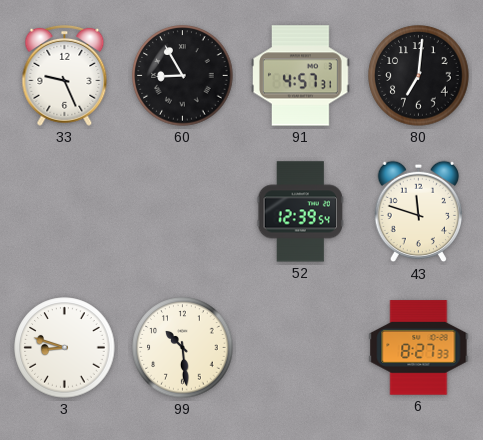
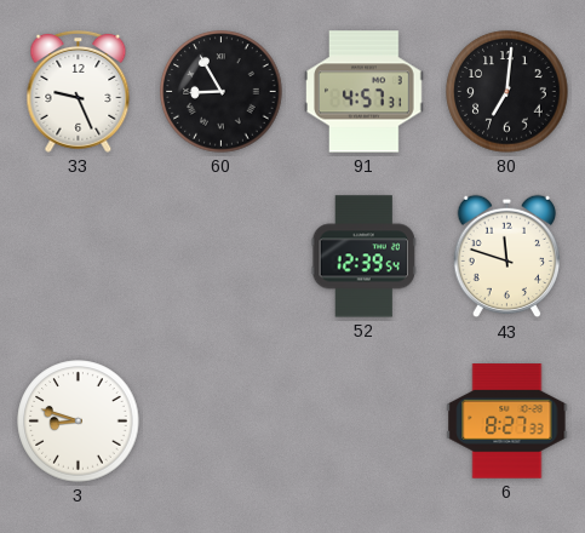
99: 10:29 -> none
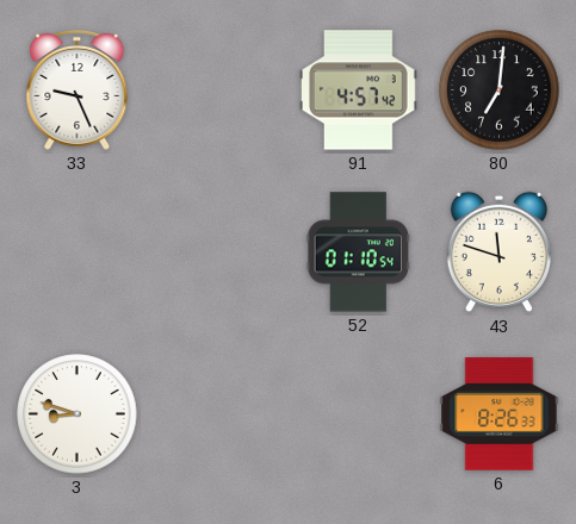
60: 8:55 -> none
91: 4:57:31 -> 4:57:42
52: 12:39 -> 01:10
6: 8:27 -> 8:26
